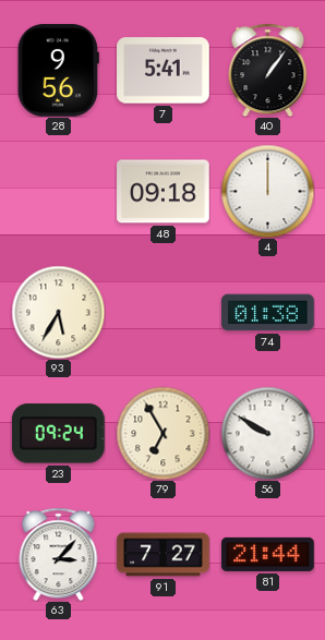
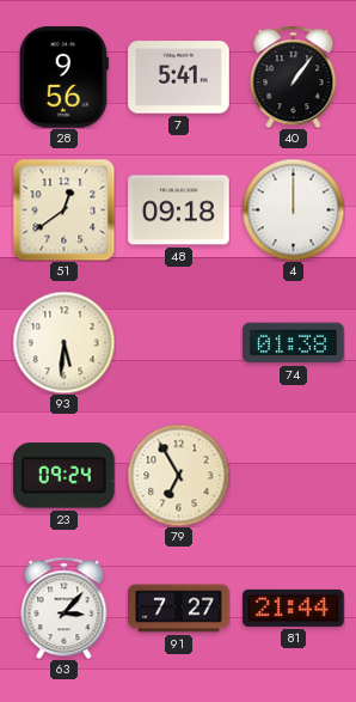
51: none -> 12:39
93: 5:35 -> 5:31
56: 9:50 -> none
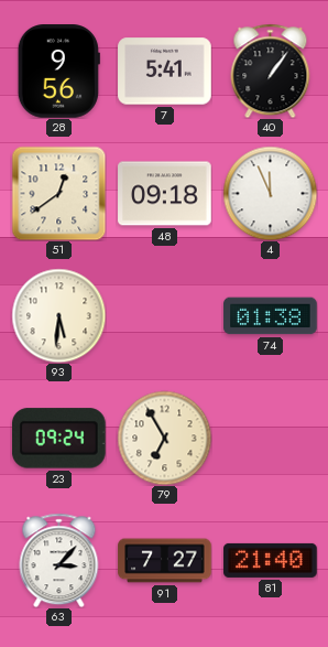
4: 12:00 -> 11:56
81: 21:44 -> 21:40
